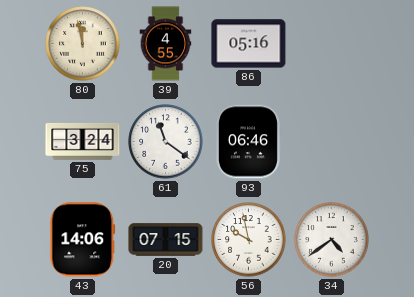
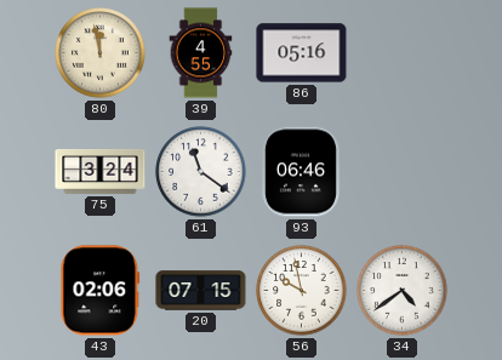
43: 14:06 -> 02:06
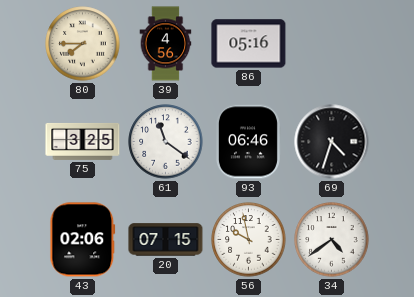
80: 11:58 -> 7:45
39: 4:55 -> 4:56
75: 3:24 -> 3:25
69: none -> 4:33
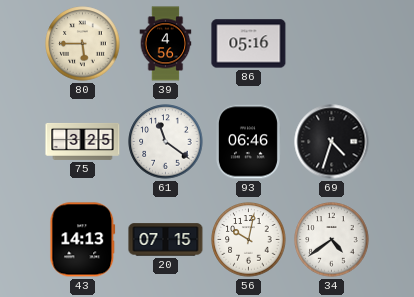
80: 7:45 -> 5:45
43: 02:06 -> 14:13
56: 9:58 -> 10:02
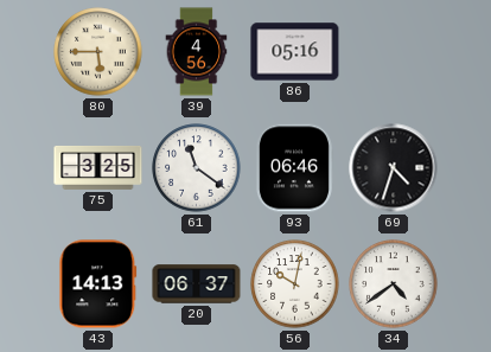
20: 07:15 -> 06:37
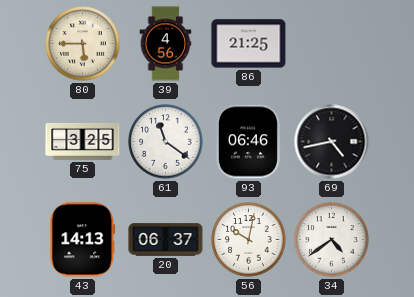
86: 05:16 -> 21:25
69: 4:33 -> 4:43
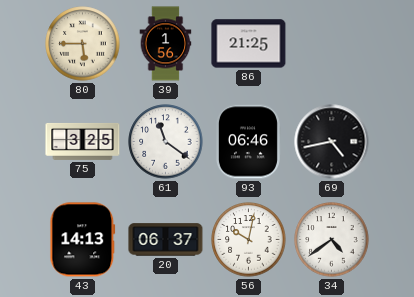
39: 4:56 -> 1:56
